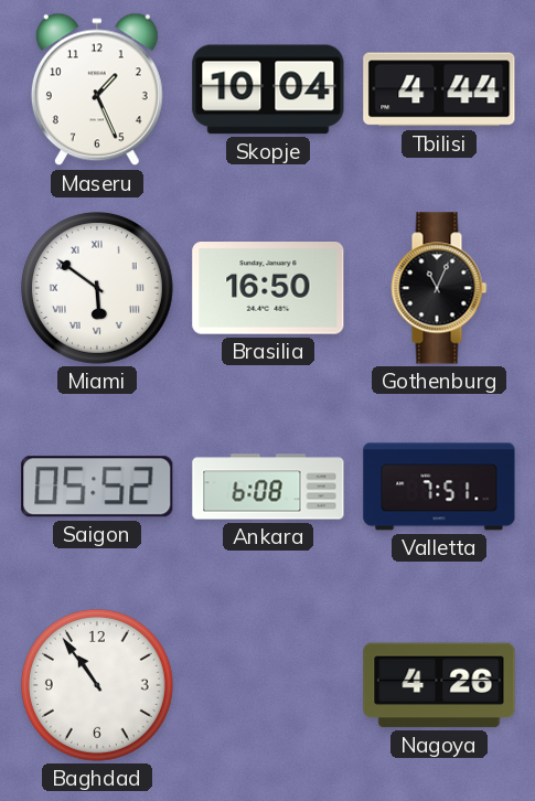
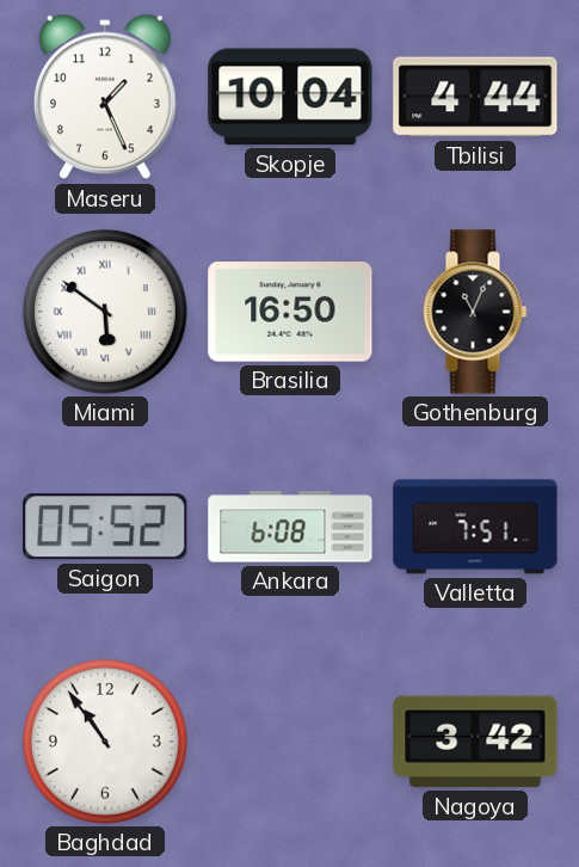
Nagoya: 4:26 -> 3:42
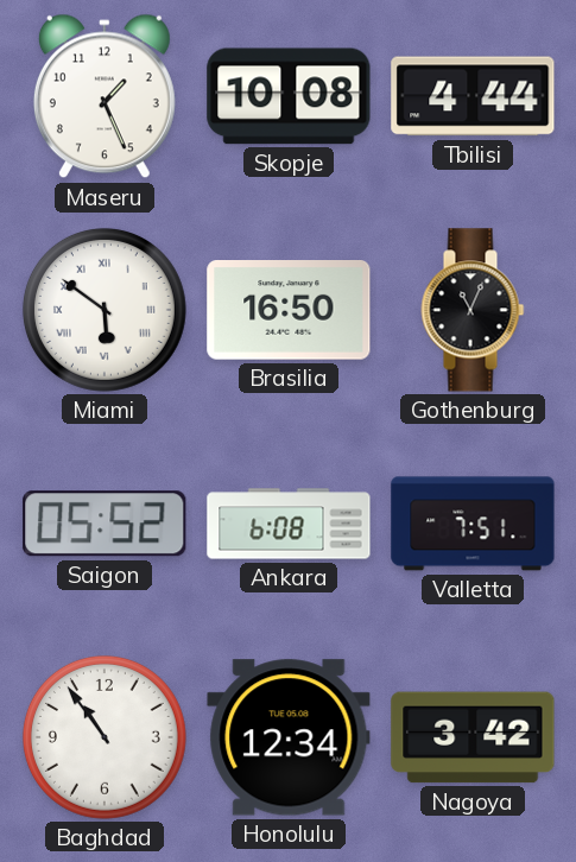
Skopje: 10:04 -> 10:08
Honolulu: none -> 12:34
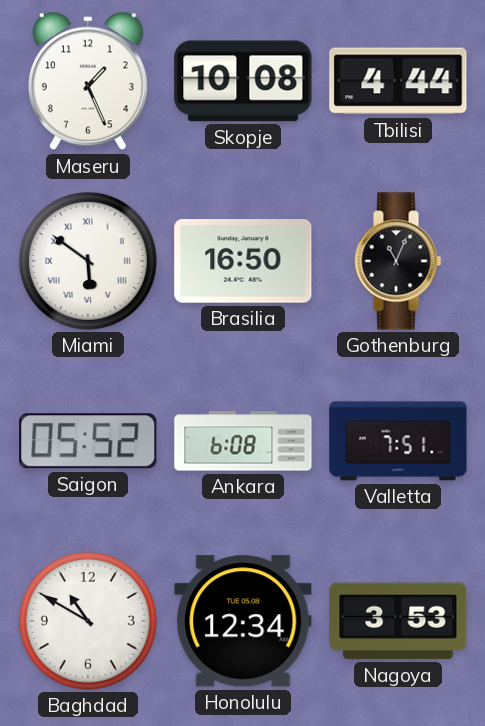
Baghdad: 10:54 -> 10:50
Nagoya: 3:42 -> 3:53
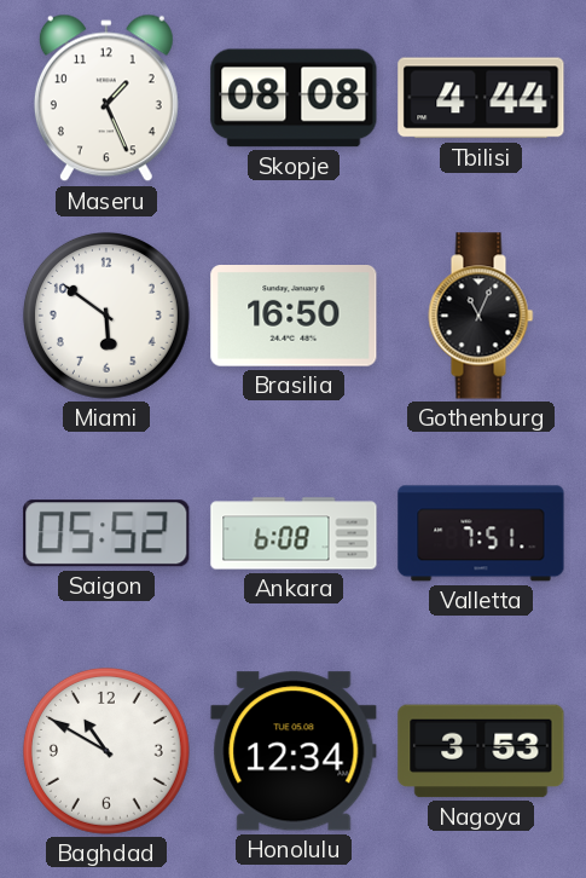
Skopje: 10:08 -> 08:08
Miami numerals: Roman -> Arabic
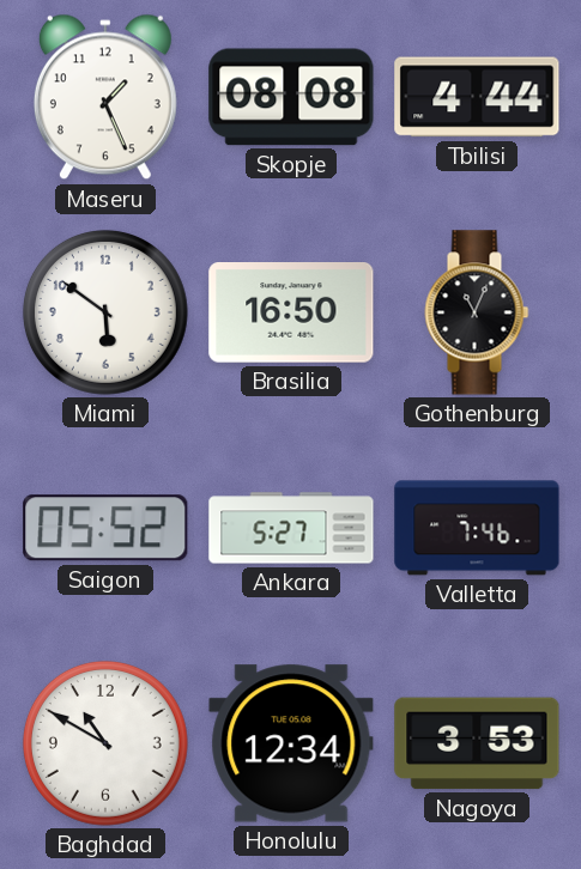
Ankara: 6:08 -> 5:27
Valletta: 7:51 -> 7:46
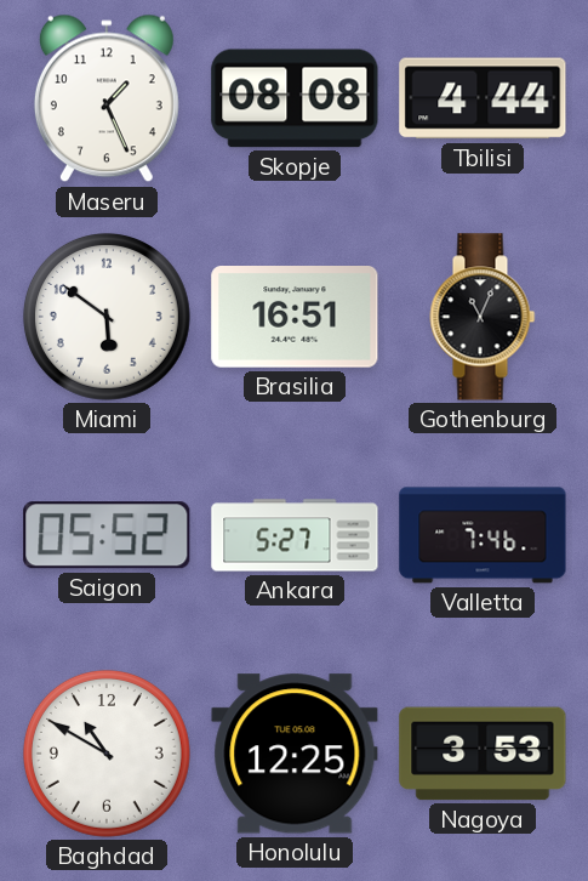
Brasilia: 16:50 -> 16:51
Honolulu: 12:34 -> 12:25
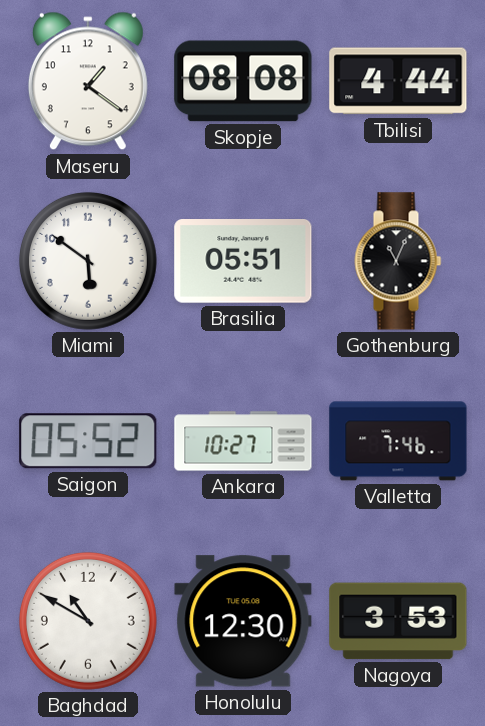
Maseru: 1:26 -> 1:21
Brasilia: 16:51 -> 05:51
Ankara: 5:27 -> 10:27
Honolulu: 12:25 -> 12:30
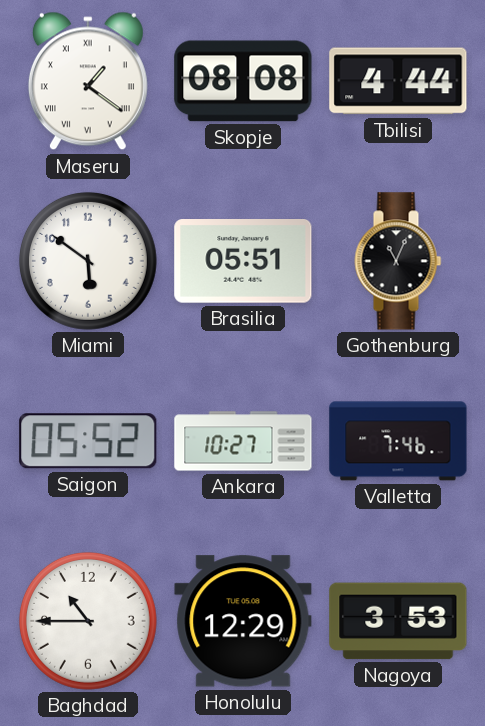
Maseru numerals: Arabic -> Roman
Baghdad: 10:50 -> 10:45
Honolulu: 12:30 -> 12:29
